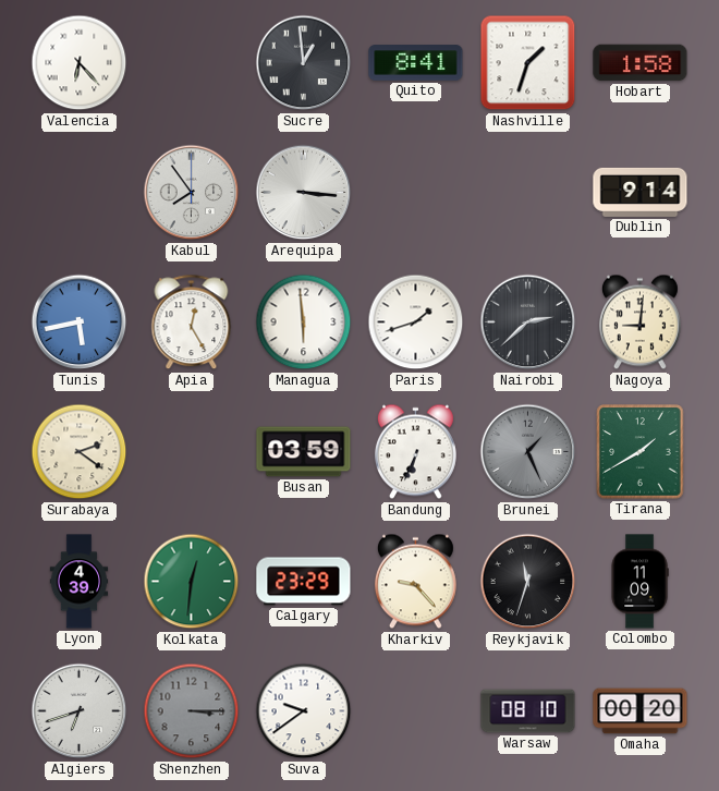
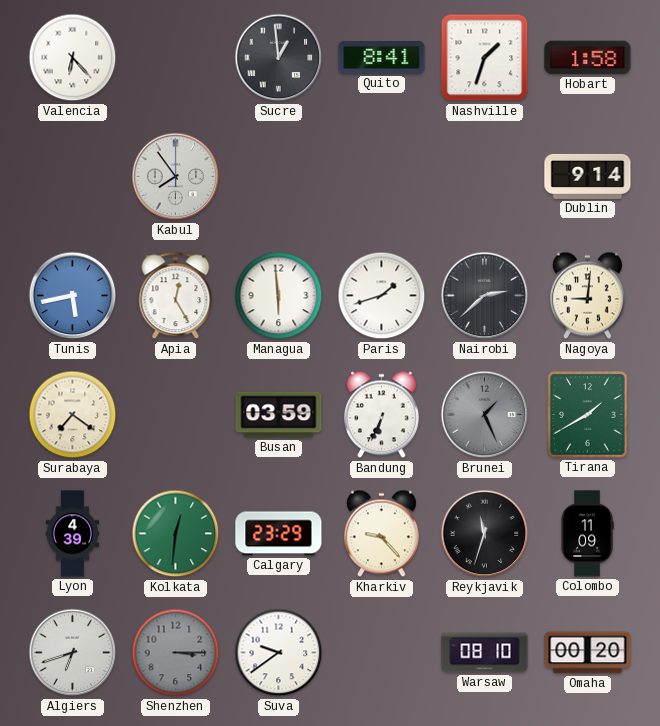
Arequipa: 3:16 -> none
Surabaya: 2:21 -> 7:21
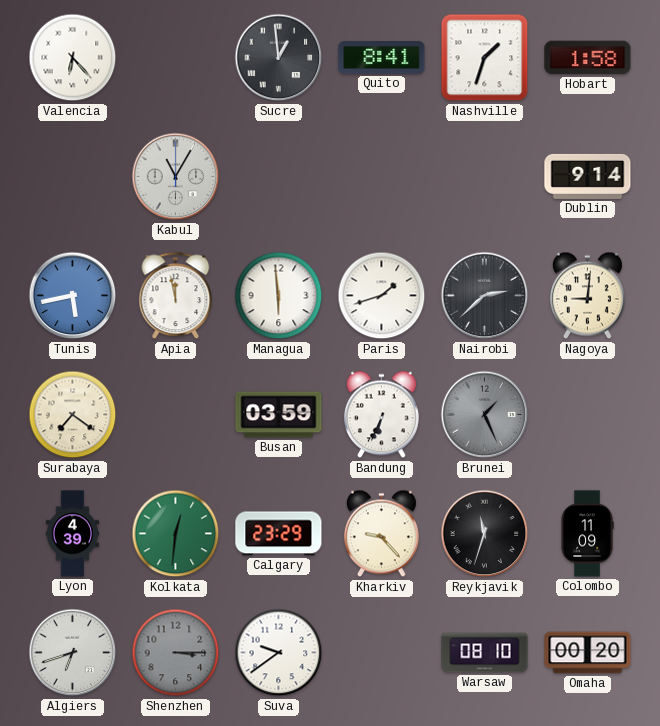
Kabul: 7:54 -> 11:05
Apia: 12:25 -> 11:58
Tirana: 1:40 -> none
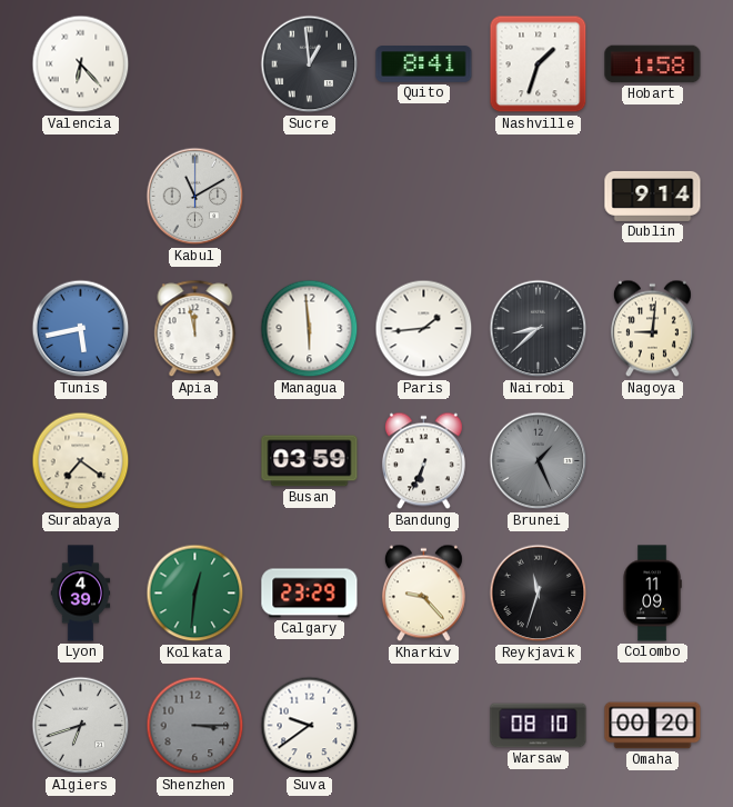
Kabul: 11:05 -> 11:10
Paris: 1:42 -> 1:44
Nairobi: 2:38 -> 8:38
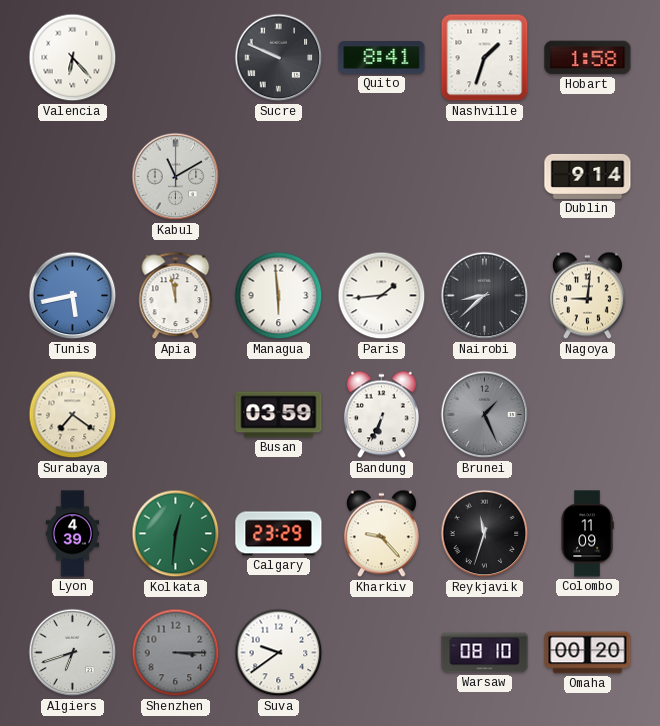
Sucre: 12:59 -> 9:49
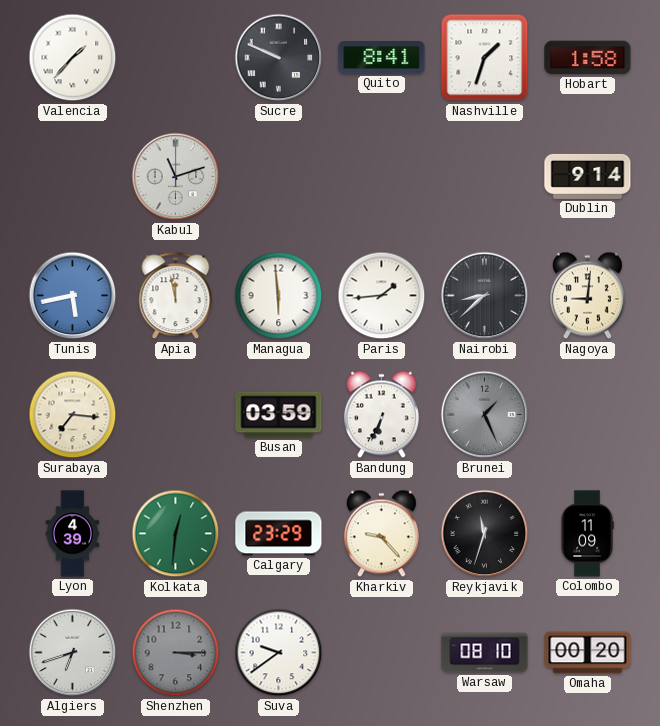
Valencia: 6:23 -> 1:37
Kabul: 11:10 -> 11:12
Surabaya: 7:21 -> 7:16
